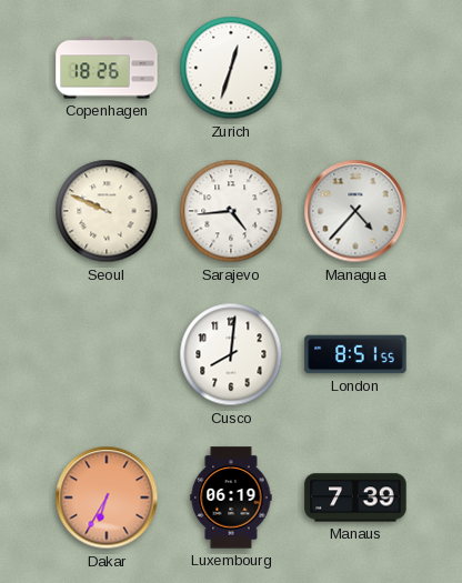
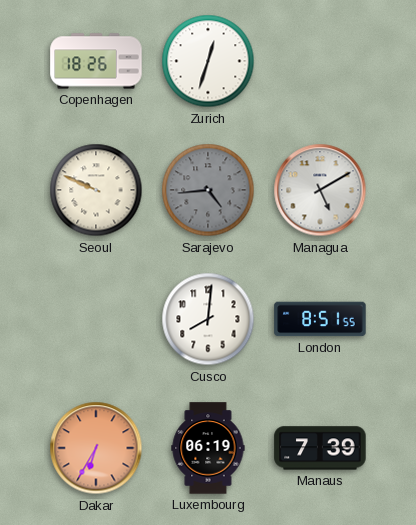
Sarajevo dial: white -> grey
Managua: 4:37 -> 5:10
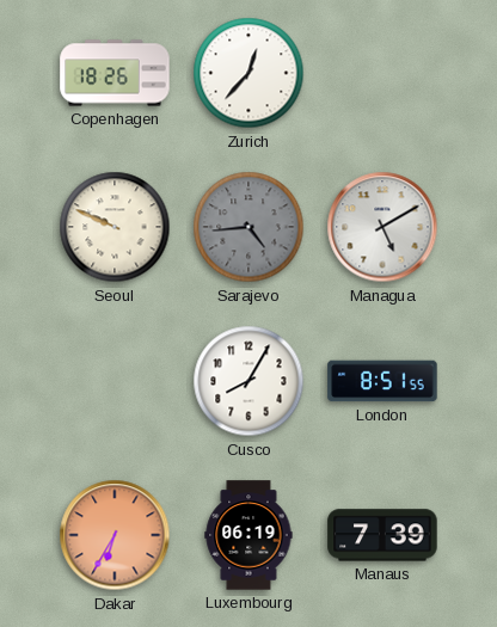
Zurich: 12:33 -> 12:37
Cusco: 8:01 -> 8:05
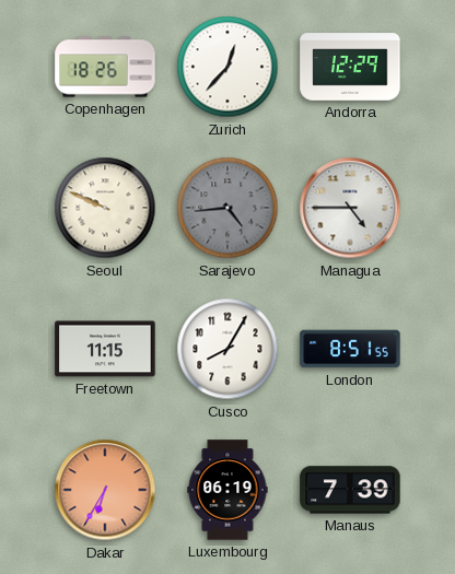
Andorra: none -> 12:29
Managua: 5:10 -> 4:45
Freetown: none -> 11:15
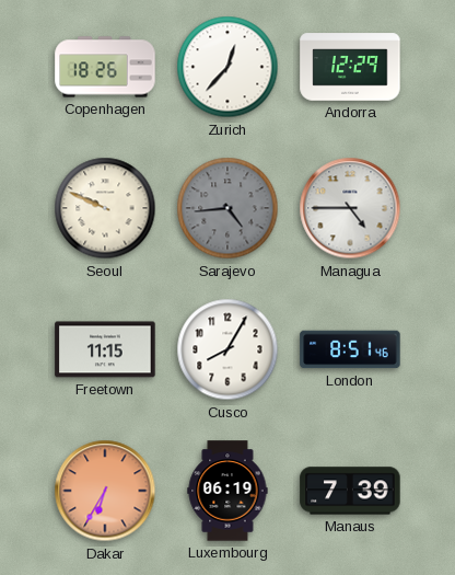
London: 8:51:55 -> 8:51:46
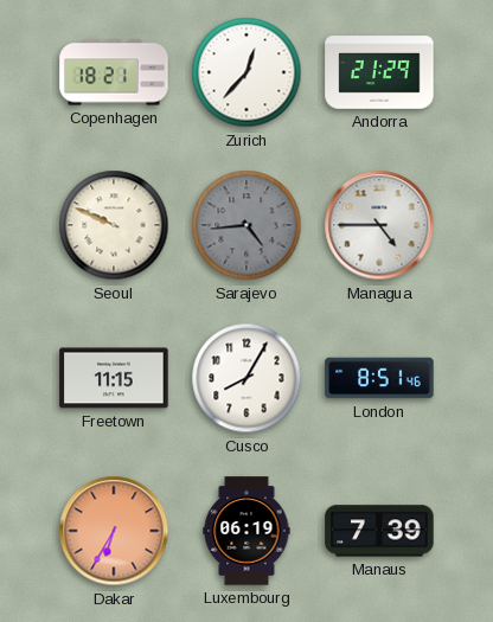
Copenhagen: 18:26 -> 18:21
Andorra: 12:29 -> 21:29
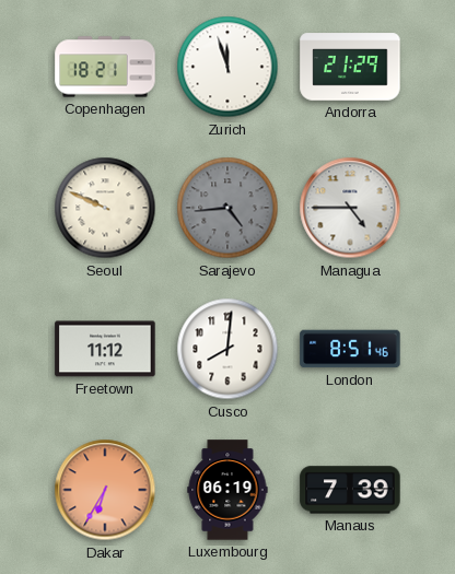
Zurich: 12:37 -> 11:57
Freetown: 11:15 -> 11:12
Cusco: 8:05 -> 8:01
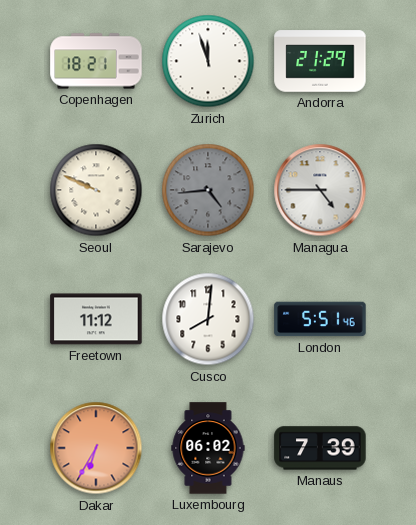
London: 8:51 -> 5:51
Luxembourg: 06:19 -> 06:02
